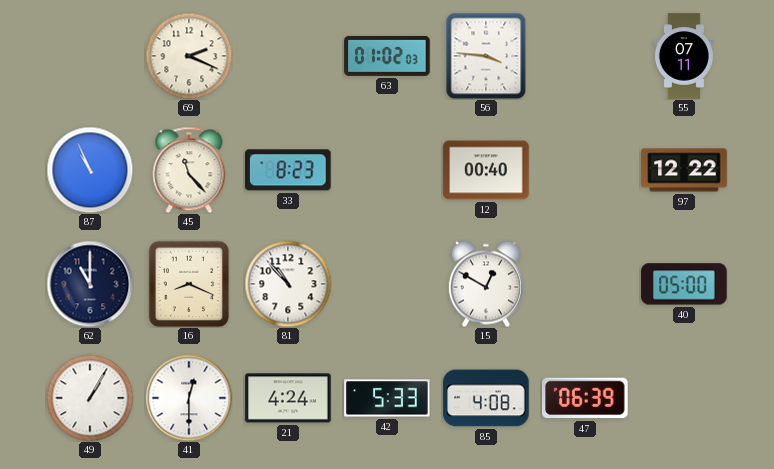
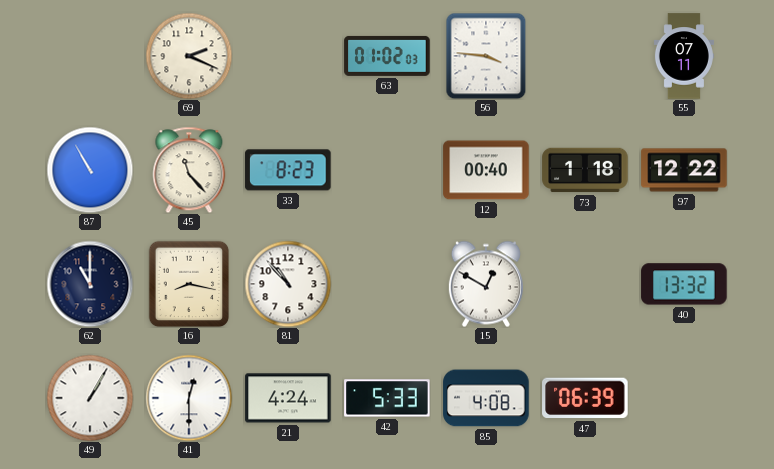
87: 10:56 -> 10:55
73: none -> 1:18
16: 8:19 -> 8:17
40: 05:00 -> 13:32
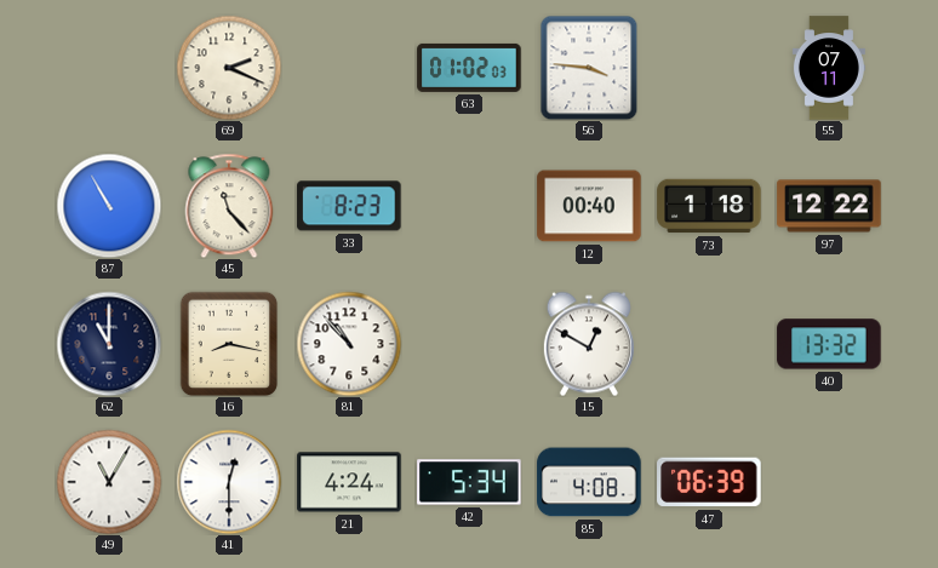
49: 1:05 -> 11:05
42: 5:33 -> 5:34
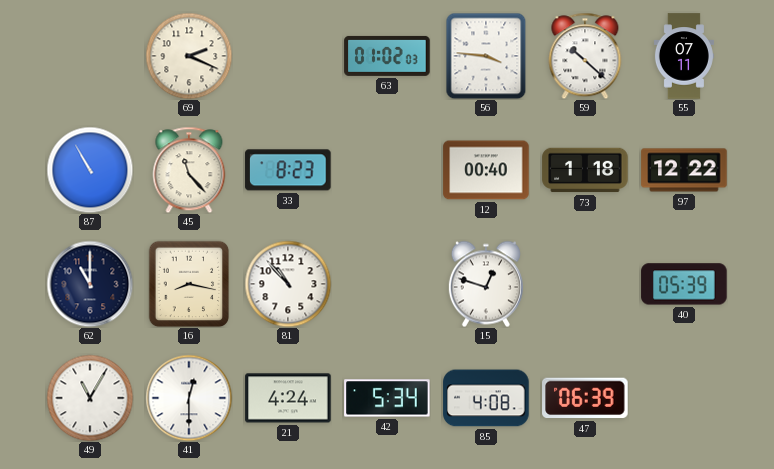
59: none -> 10:22
15: 12:50 -> 12:48
40: 13:32 -> 05:39
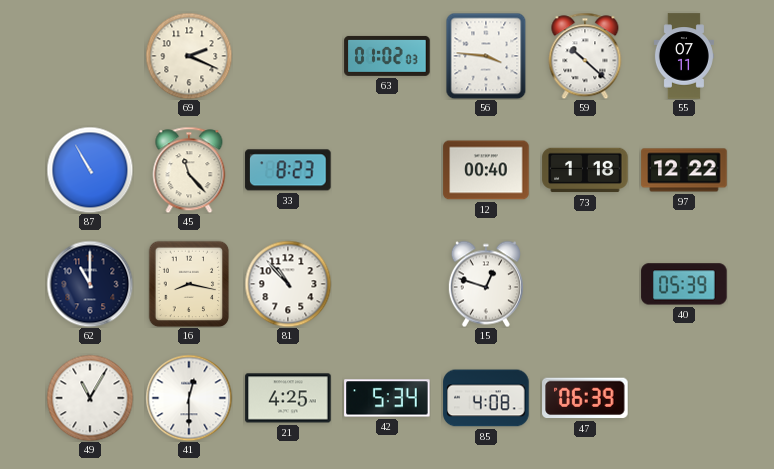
21: 4:24 -> 4:25
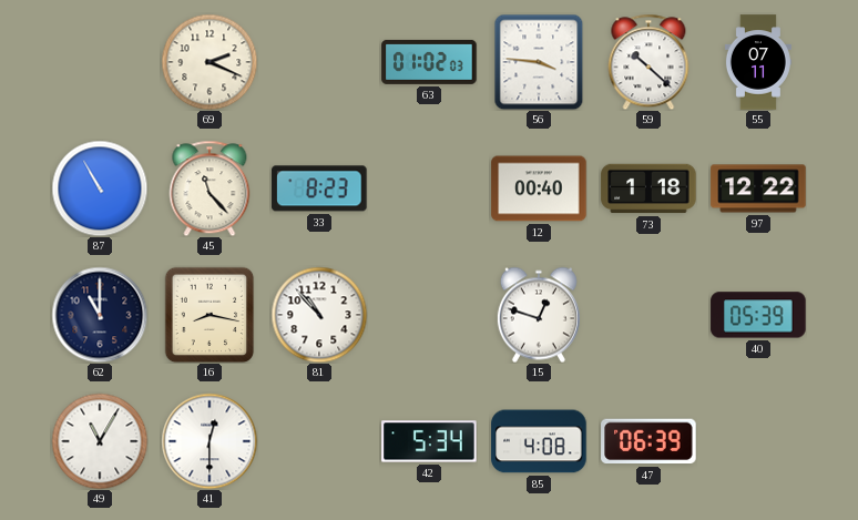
21: 4:25 -> none
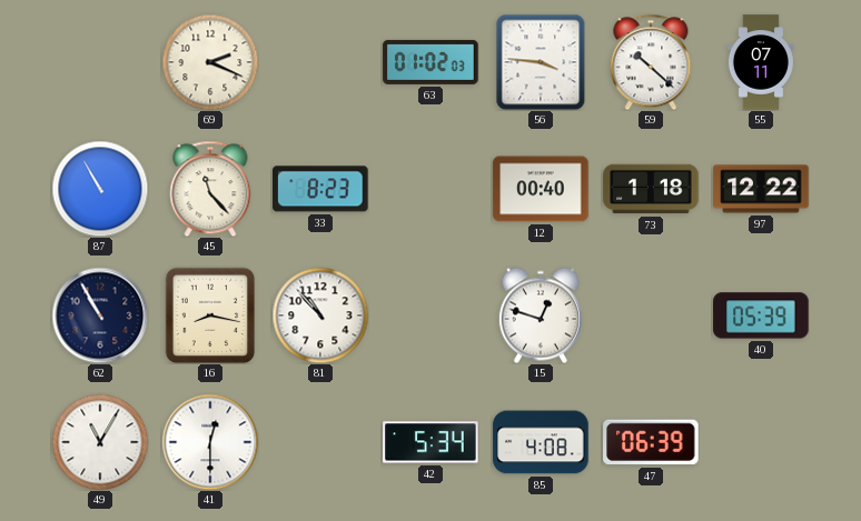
62: 11:00 -> 10:55
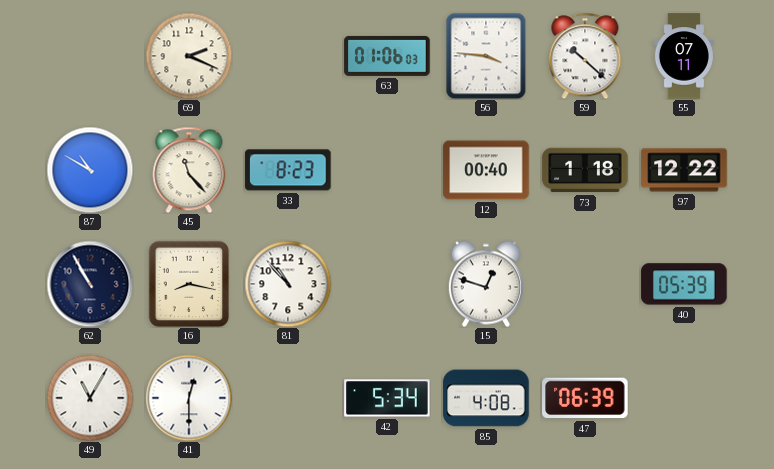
63: 01:02 -> 01:06
87: 10:55 -> 10:50
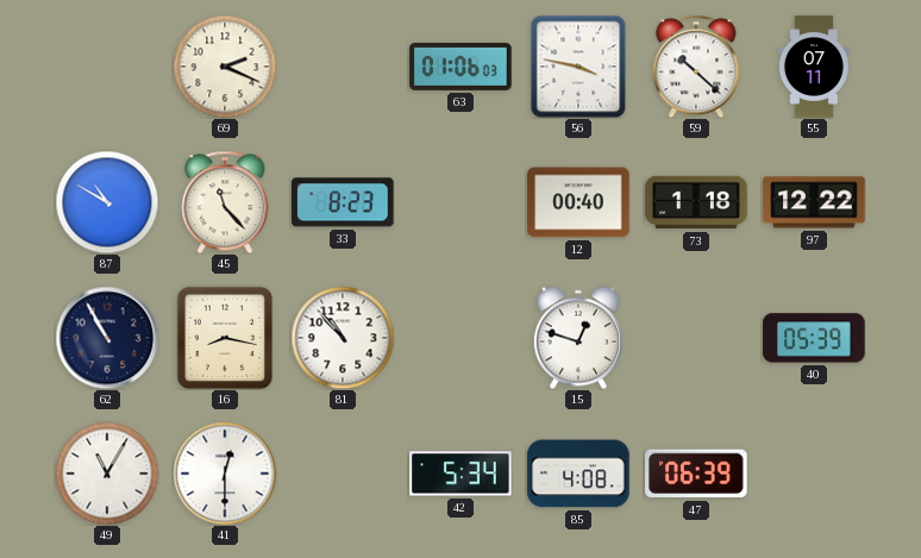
56: 3:46 -> 3:47
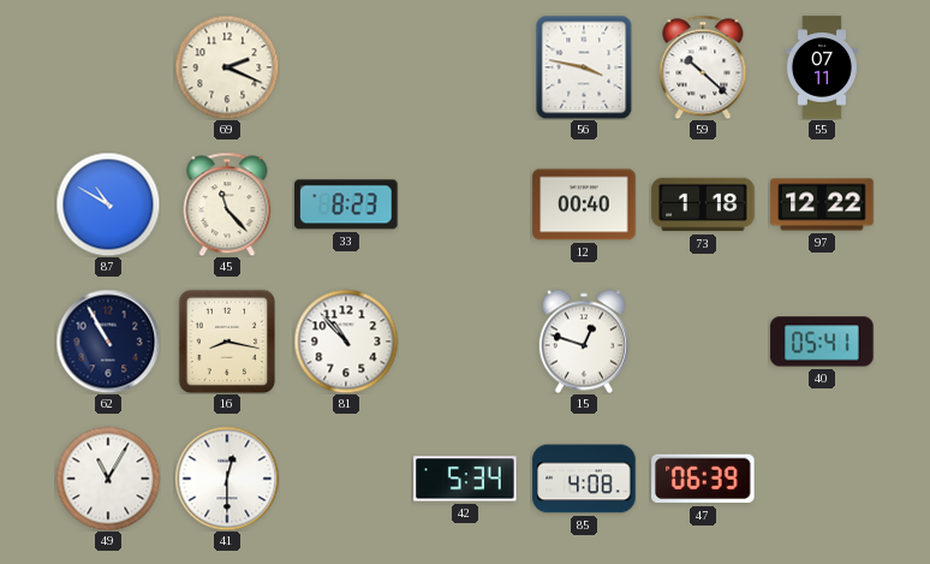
63: 01:06 -> none
40: 05:39 -> 05:41
